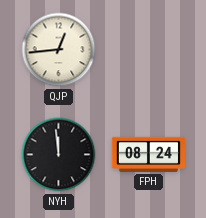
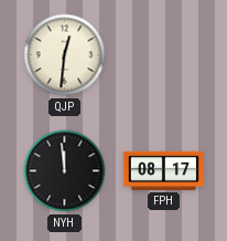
QJP: 12:44 -> 12:31
FPH: 08:24 -> 08:17
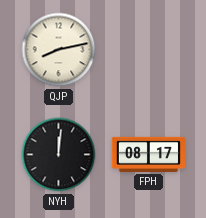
QJP: 12:31 -> 8:13
NYH: 11:59 -> 12:01
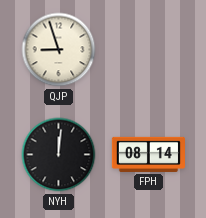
QJP: 8:13 -> 8:57
FPH: 08:17 -> 08:14
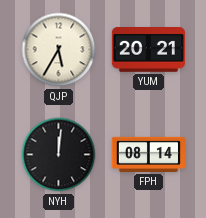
QJP: 8:57 -> 5:35
YUM: none -> 20:21
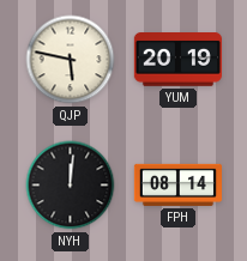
QJP: 5:35 -> 5:47
YUM: 20:21 -> 20:19
